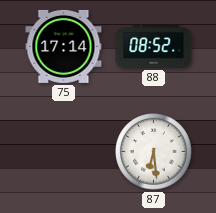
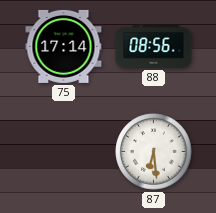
88: 08:52 -> 08:56
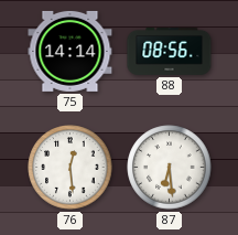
75: 17:14 -> 14:14
76: none -> 12:29
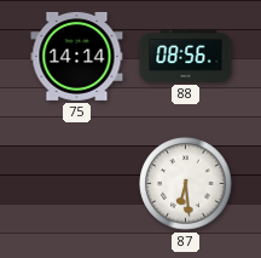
76: 12:29 -> none
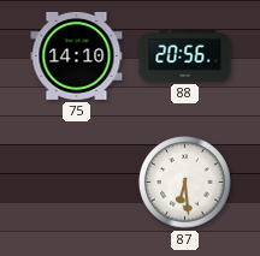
75: 14:14 -> 14:10
88: 08:56 -> 20:56
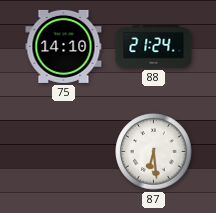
88: 20:56 -> 21:24
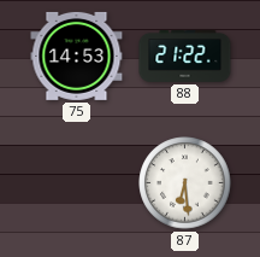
75: 14:10 -> 14:53
88: 21:24 -> 21:22
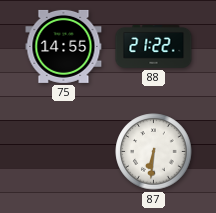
75: 14:53 -> 14:55
87: 6:29 -> 6:31
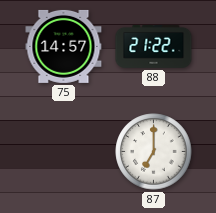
75: 14:55 -> 14:57
87: 6:31 -> 7:00
